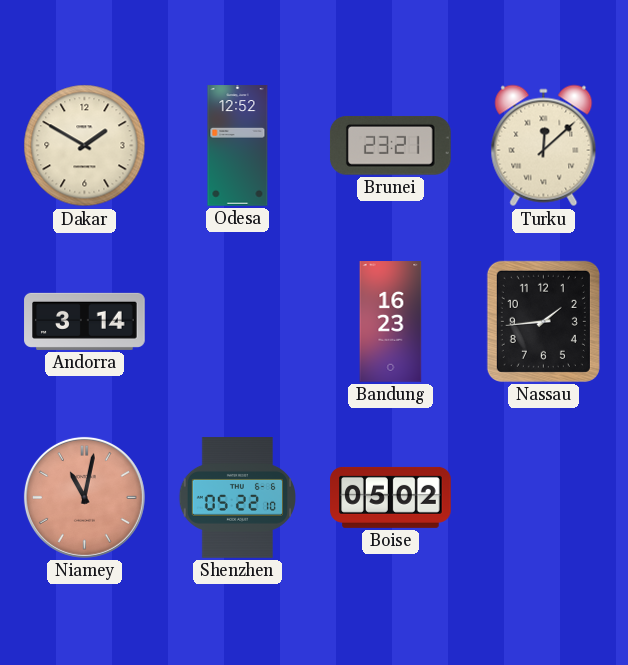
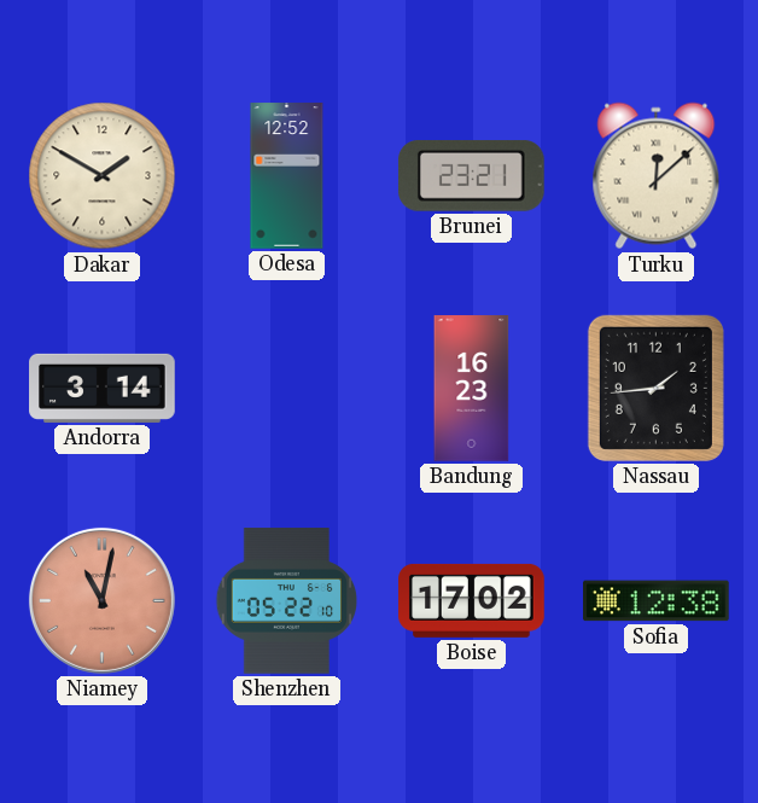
Boise: 05:02 -> 17:02
Sofia: none -> 12:38
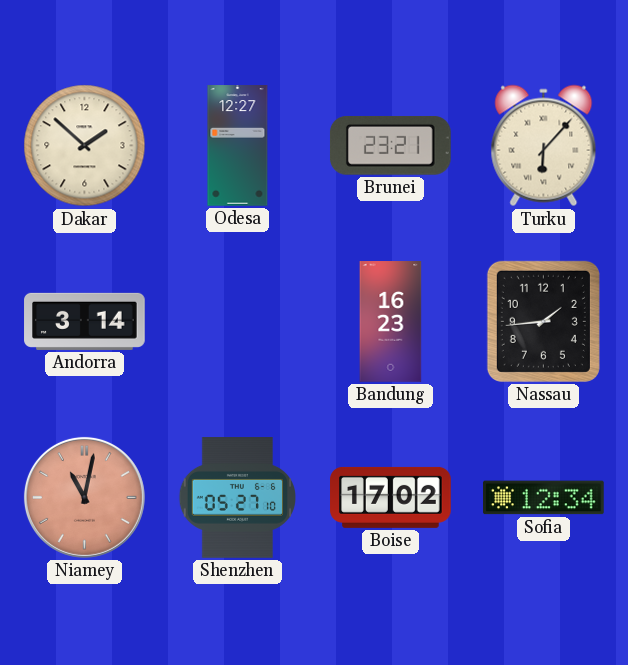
Dakar: 1:50 -> 1:52
Odesa: 12:52 -> 12:27
Turku: 12:08 -> 6:07
Shenzhen: 05:22 -> 05:27
Sofia: 12:38 -> 12:34
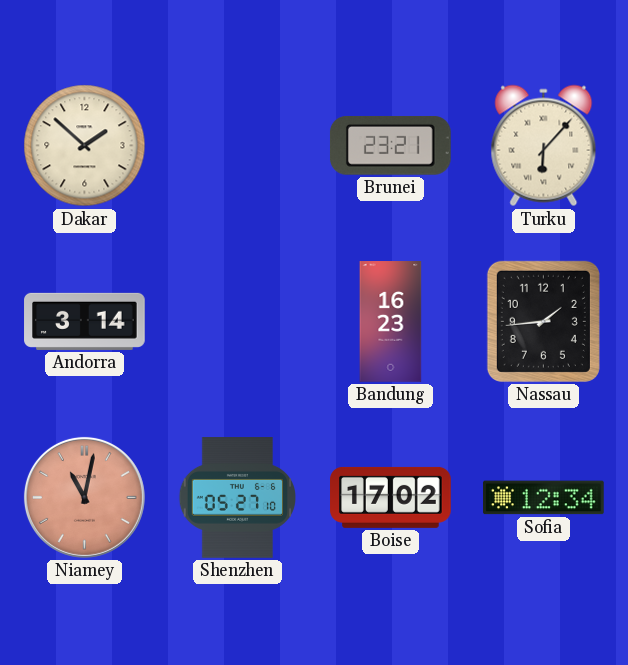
Odesa: 12:27 -> none
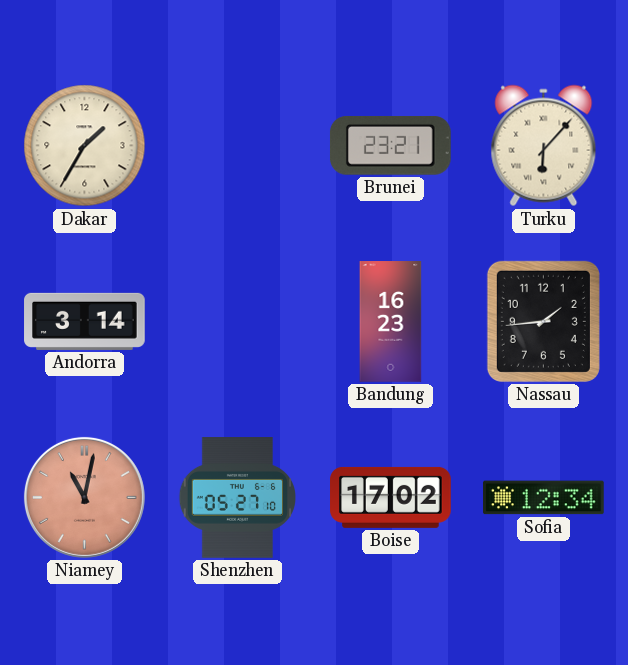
Dakar: 1:52 -> 1:35
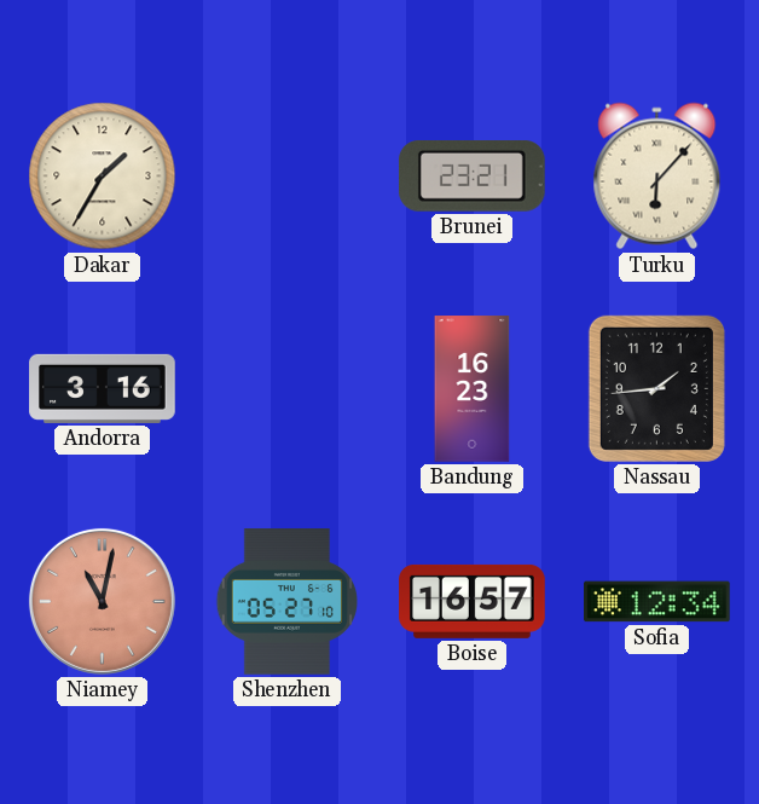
Andorra: 3:14 -> 3:16
Boise: 17:02 -> 16:57
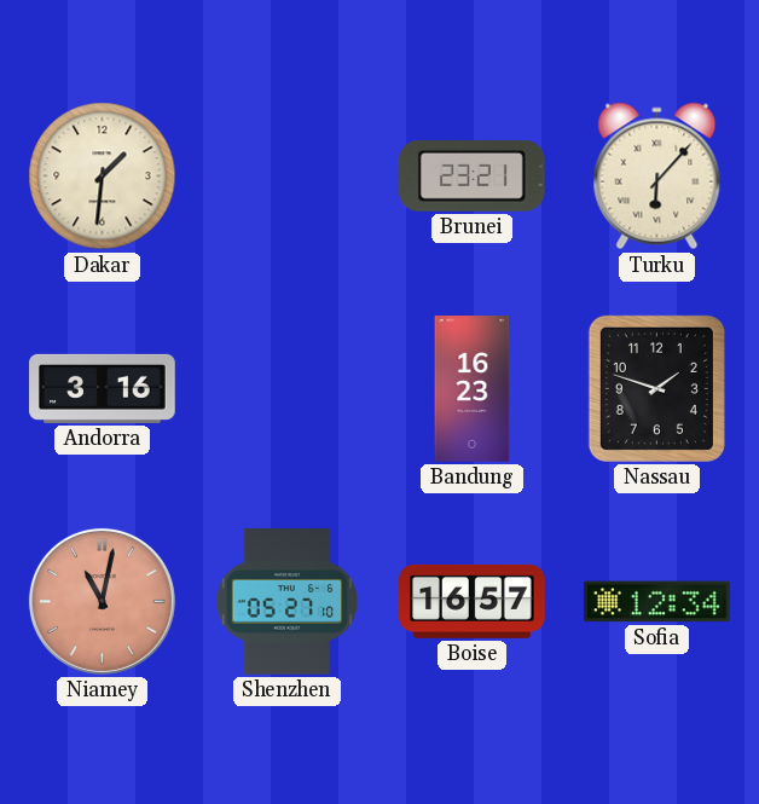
Dakar: 1:35 -> 1:31
Nassau: 1:44 -> 1:48
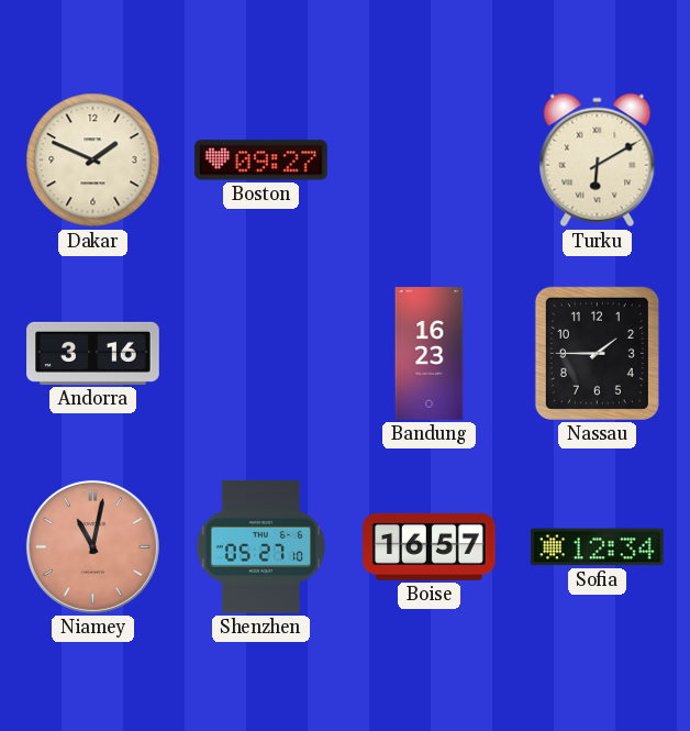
Dakar: 1:31 -> 1:49
Boston: none -> 09:27
Brunei: 23:21 -> none
Turku: 6:07 -> 6:10
Nassau: 1:48 -> 1:45
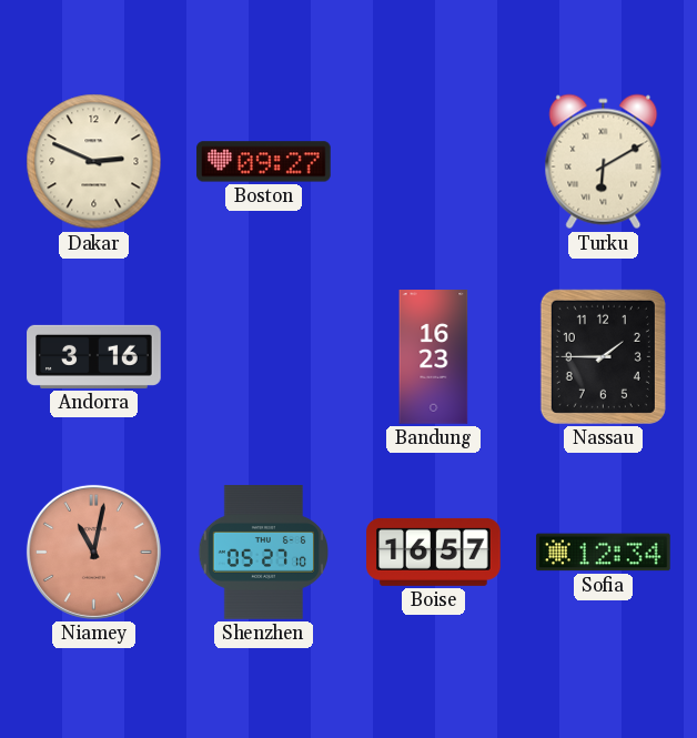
Dakar: 1:49 -> 2:49
